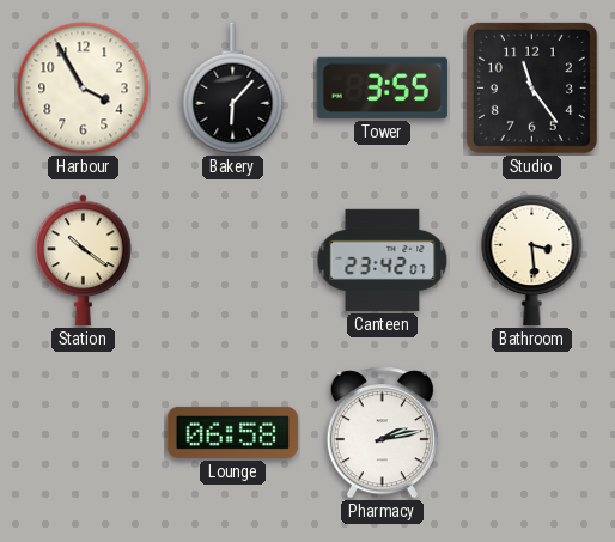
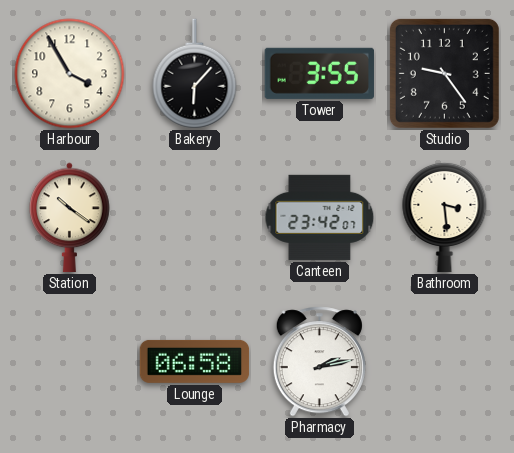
Studio: 11:24 -> 9:24
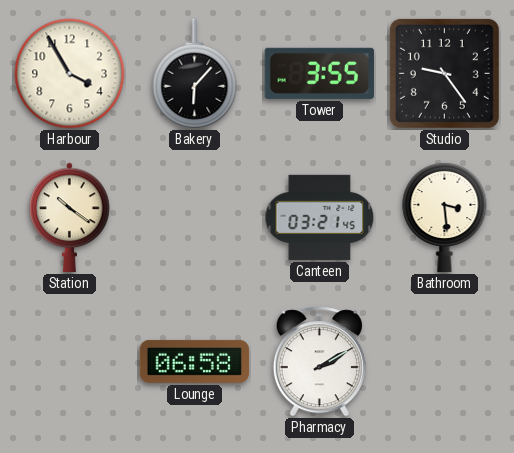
Canteen: 23:42 -> 03:21
Pharmacy: 2:13 -> 2:10
